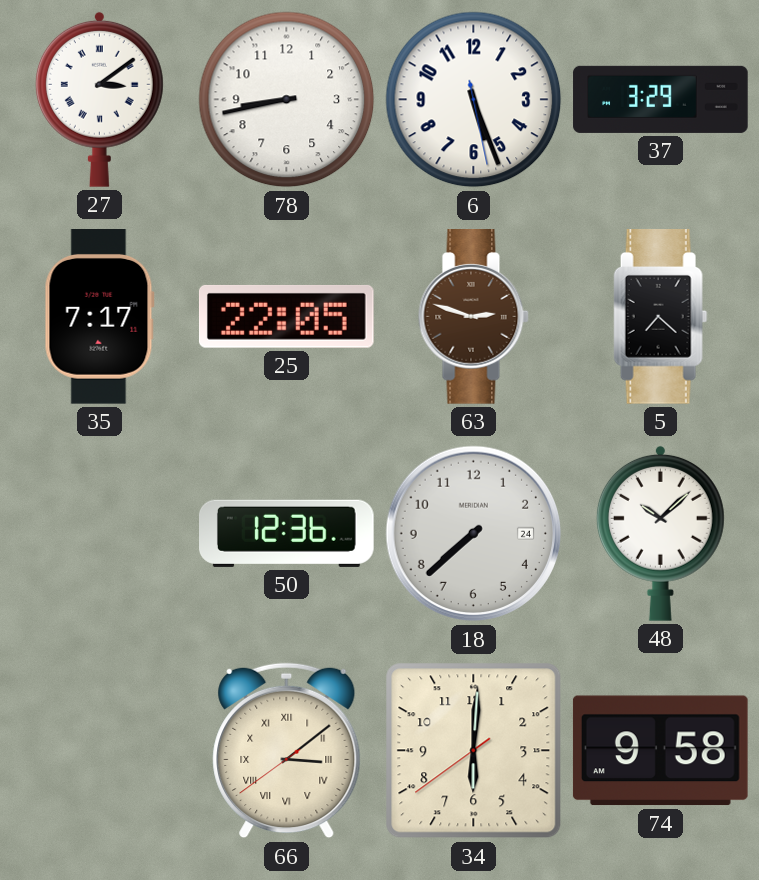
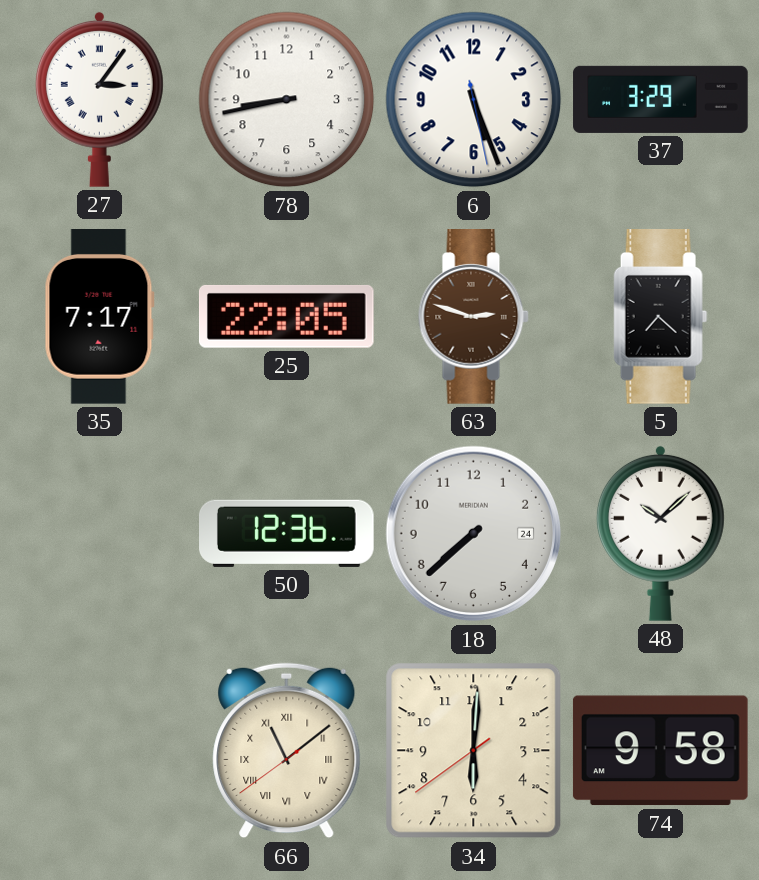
27: 3:09 -> 3:06
66: 3:08 -> 11:08
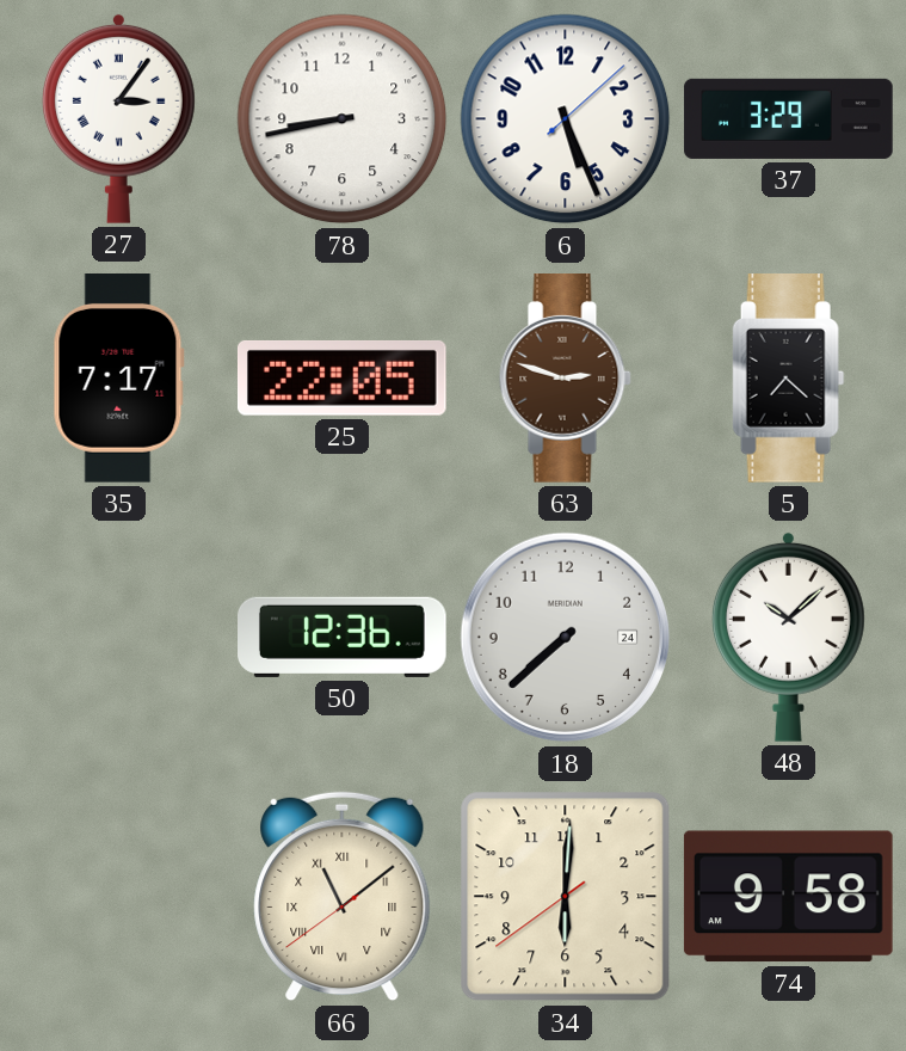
6: 5:26:28 -> 5:26:08
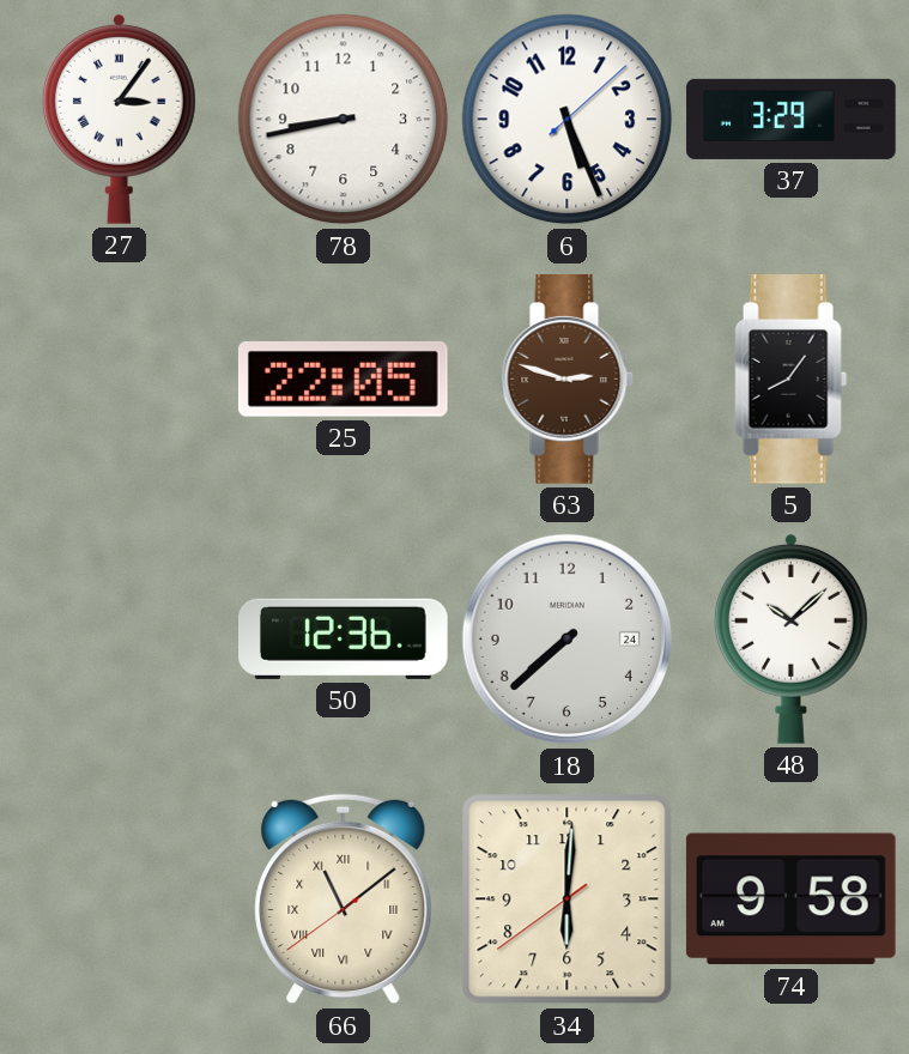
35: 7:17 -> none
5: 7:22 -> 8:06
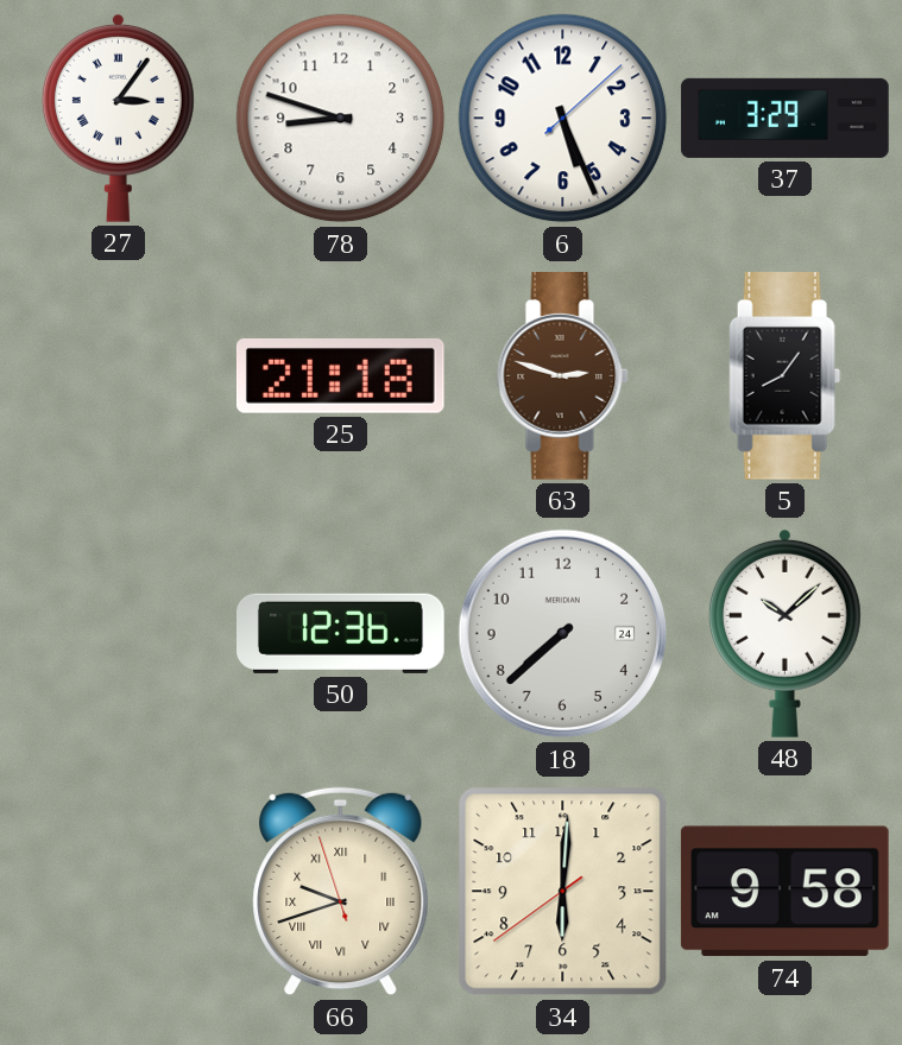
78: 8:43 -> 8:48
25: 22:05 -> 21:18
66: 11:08 -> 9:41
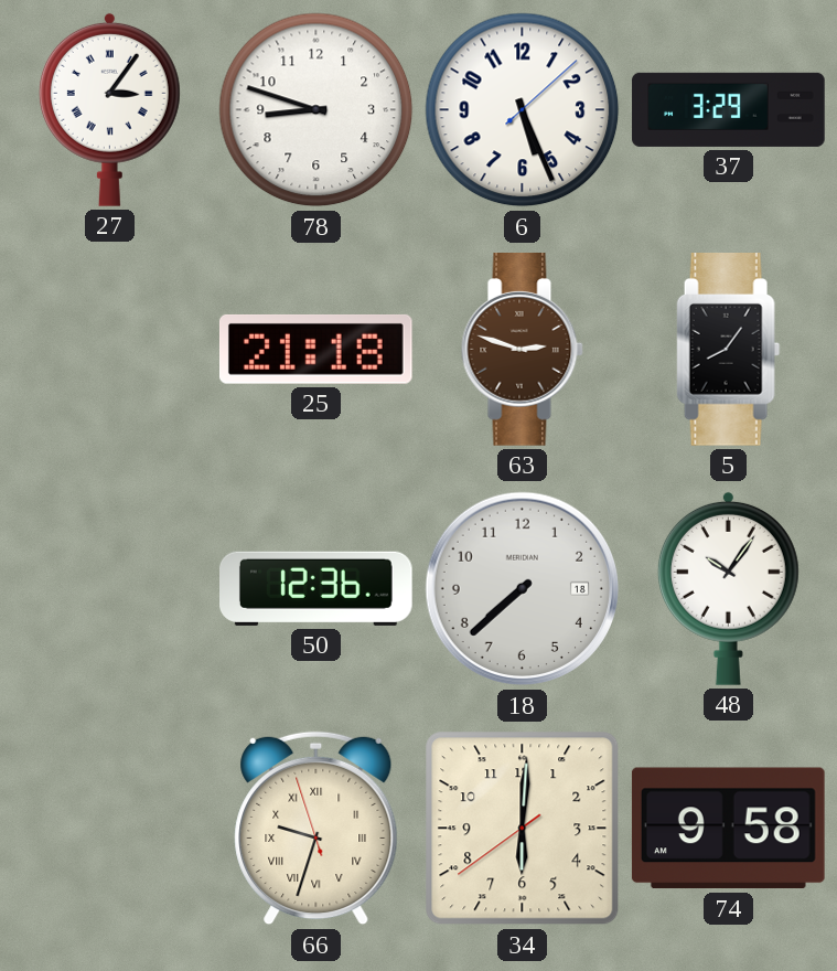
18 date: 24 -> 18
48: 10:08 -> 10:06
66: 9:41 -> 9:32
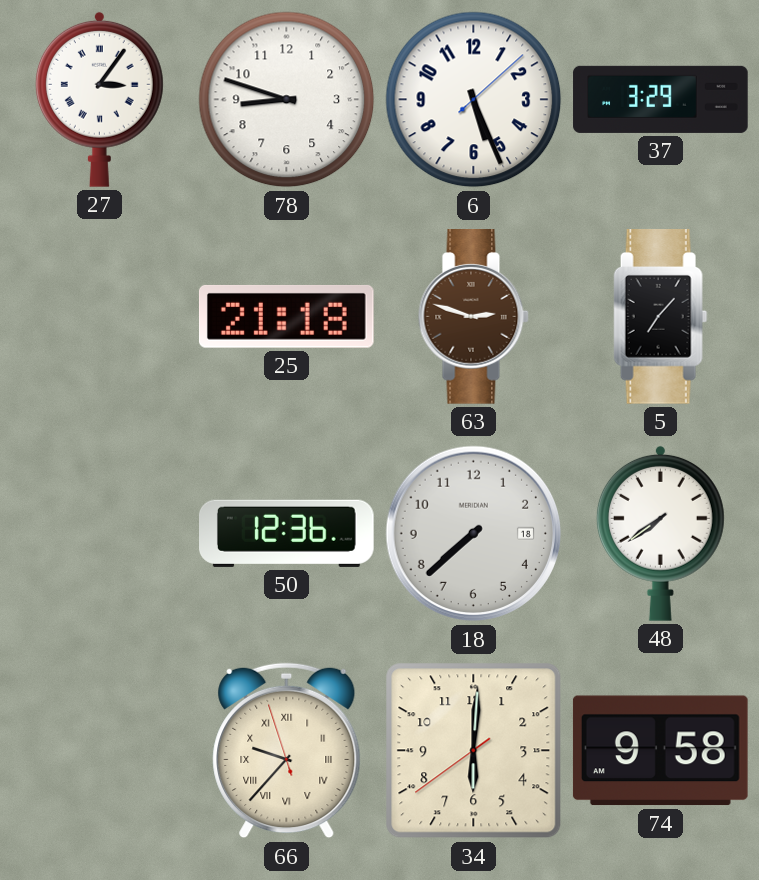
5: 8:06 -> 7:07
48: 10:06 -> 7:39
66: 9:32 -> 9:36
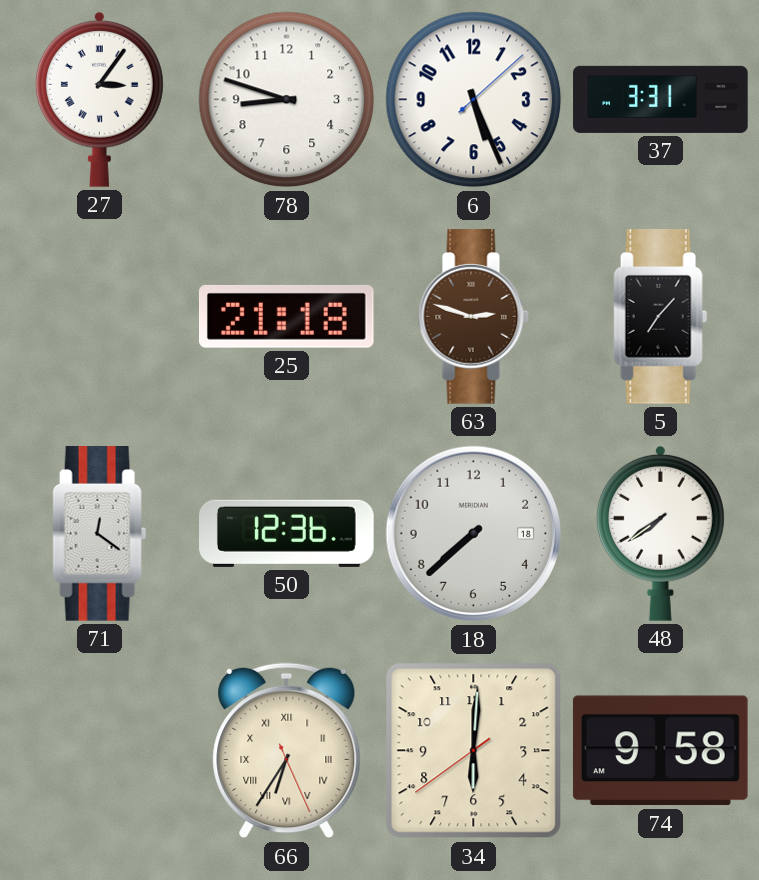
37: 3:29 -> 3:31
71: none -> 12:21
66: 9:36 -> 6:35
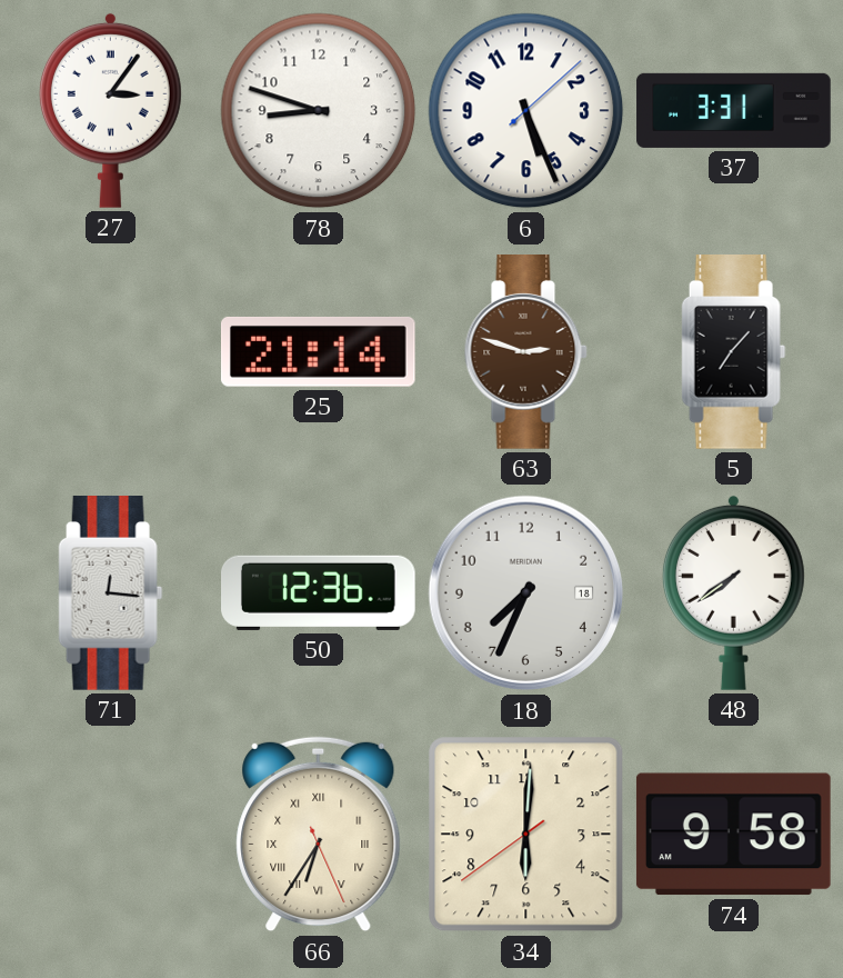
25: 21:18 -> 21:14
71: 12:21 -> 12:16
18: 7:38 -> 7:34
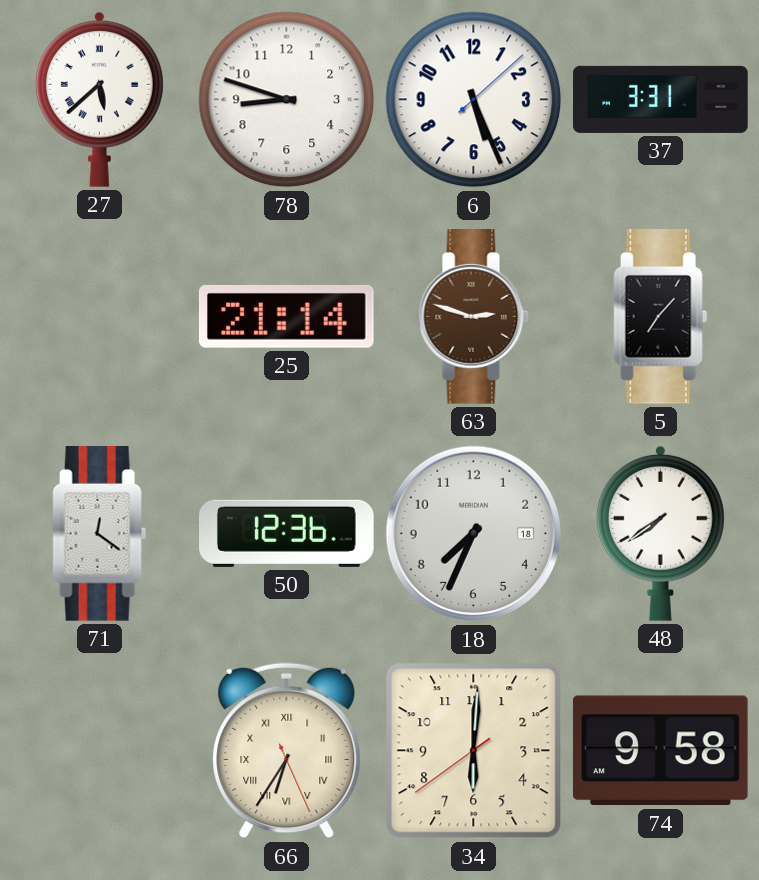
27: 3:06 -> 5:38
71: 12:16 -> 12:21
